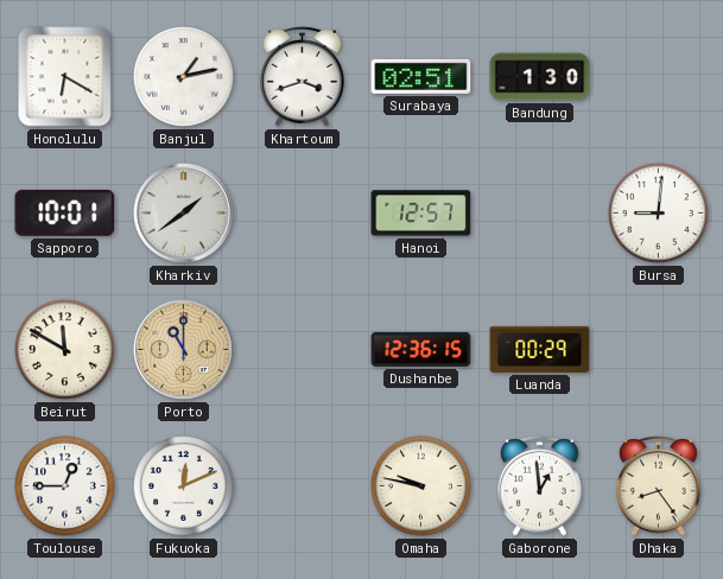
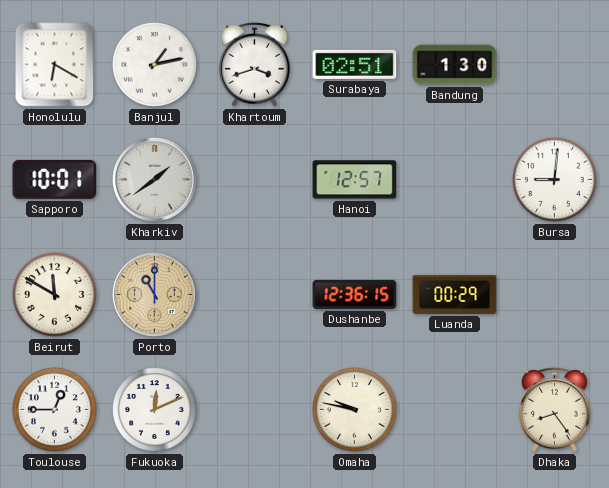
Gaborone: 12:59 -> none
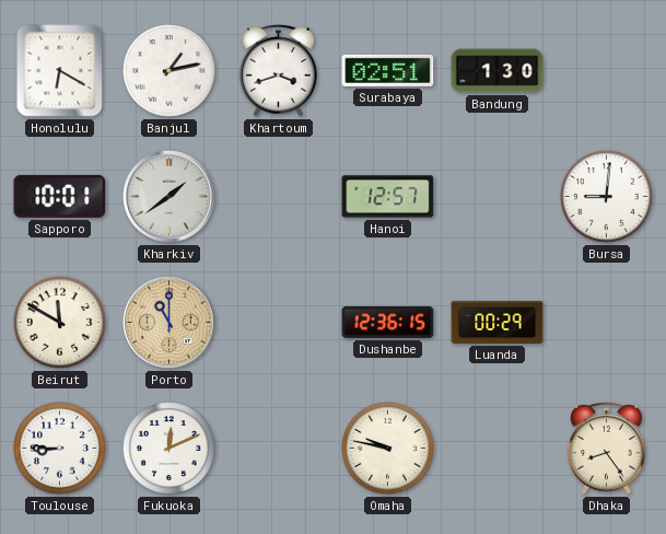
Toulouse: 12:45 -> 8:45
